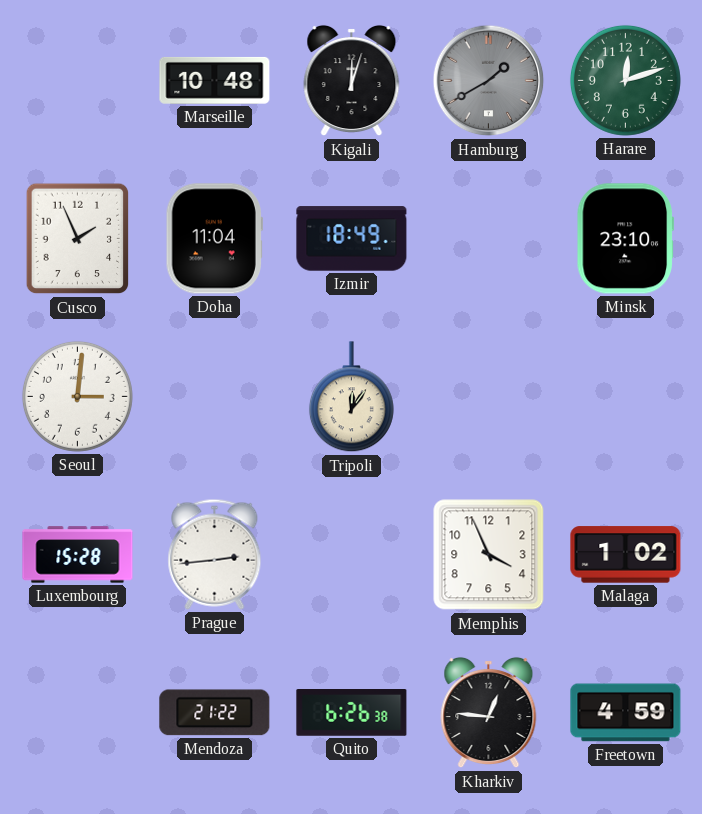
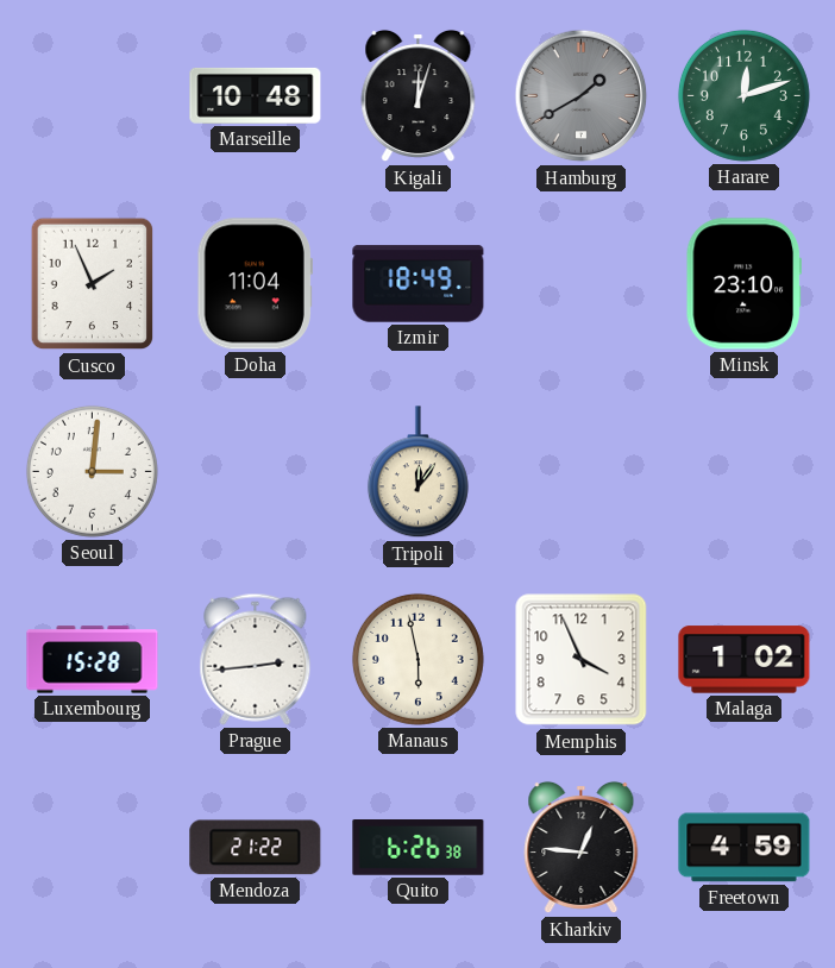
Manaus: none -> 5:58
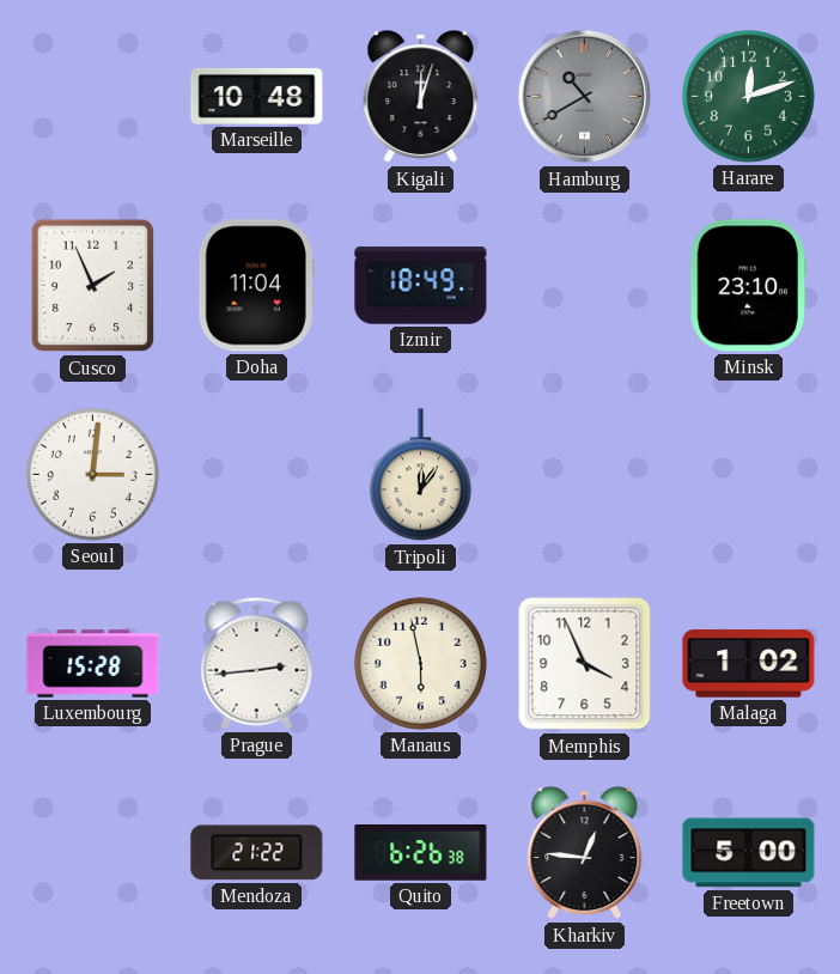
Hamburg: 1:40 -> 10:40
Freetown: 4:59 -> 5:00
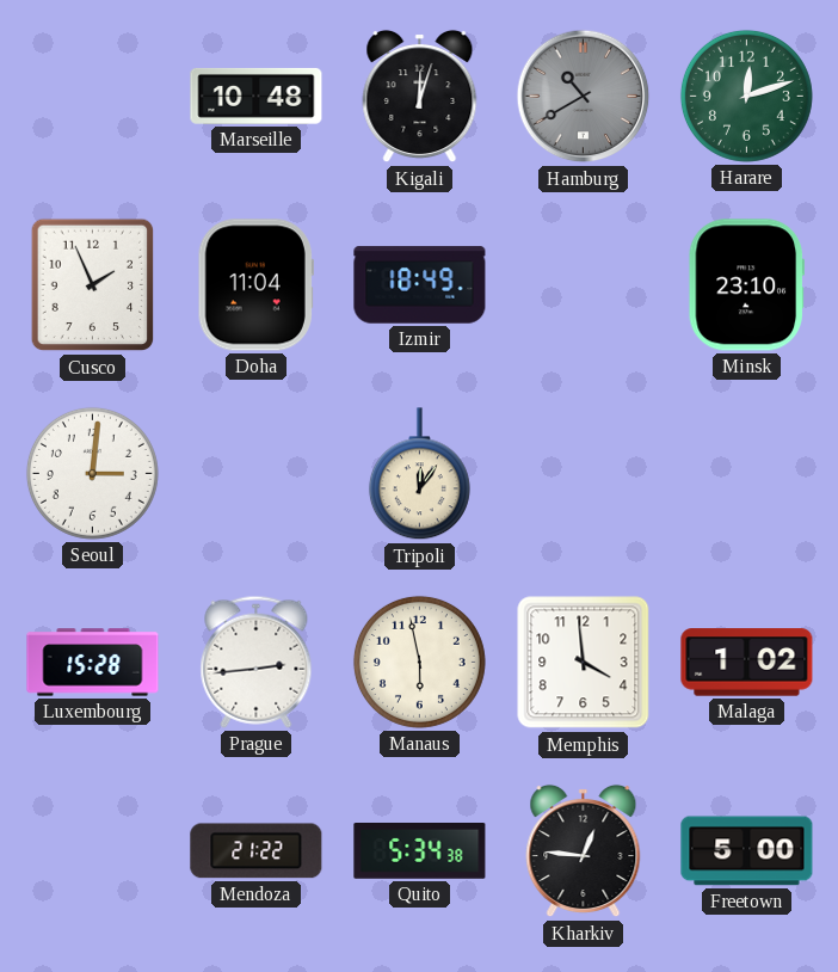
Memphis: 3:56 -> 3:59
Quito: 6:26 -> 5:34
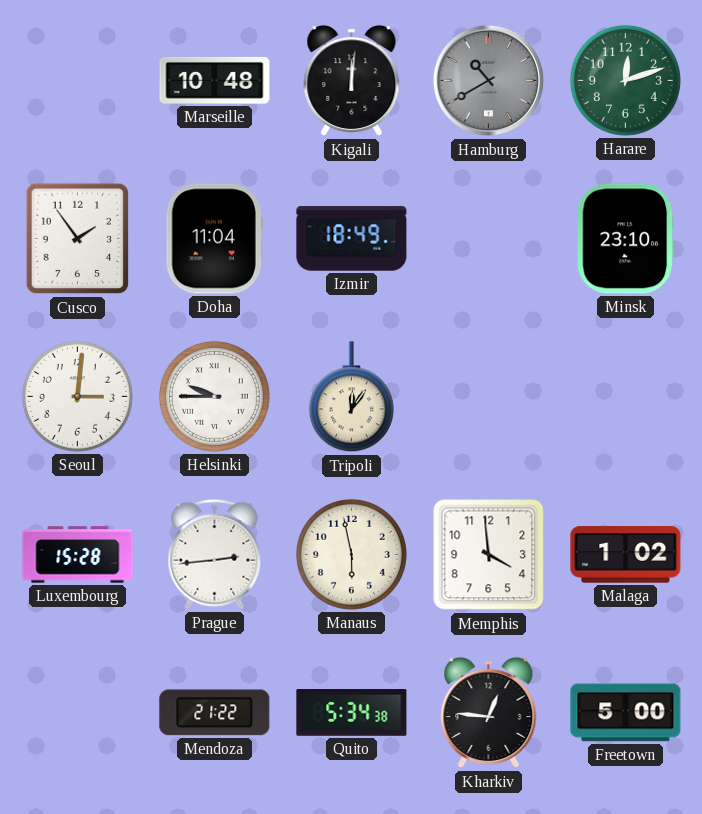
Kigali: 12:03 -> 12:01
Cusco: 1:56 -> 1:54
Helsinki: none -> 9:45
